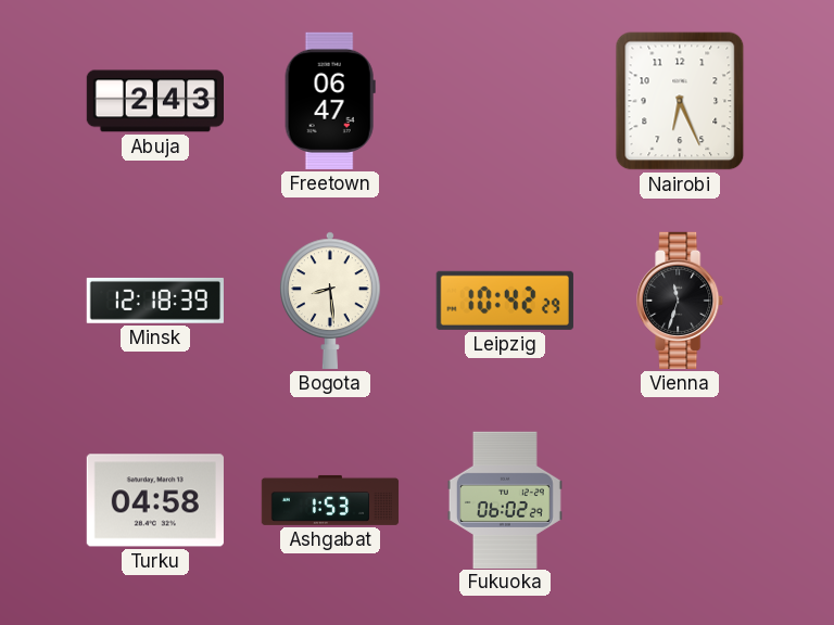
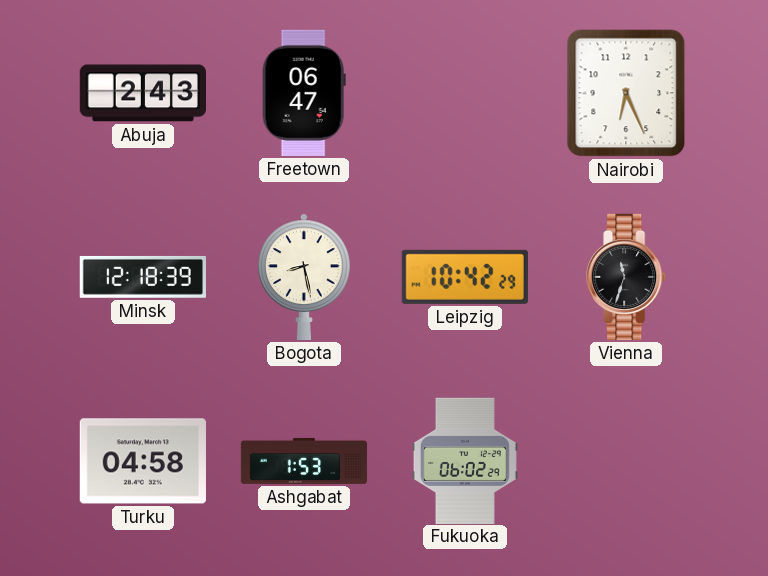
Bogota: 8:29 -> 8:28
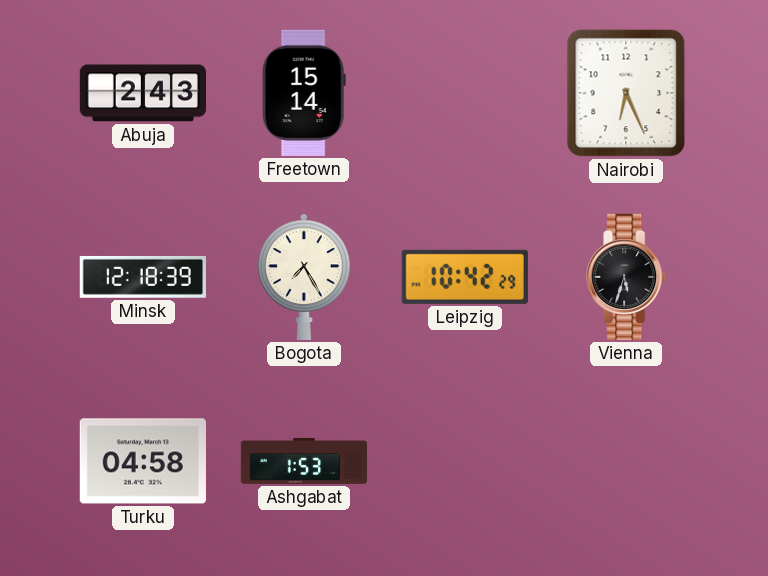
Freetown: 06:47 -> 15:14
Bogota: 8:28 -> 7:25
Vienna: 11:33 -> 5:33
Fukuoka: 06:02 -> none
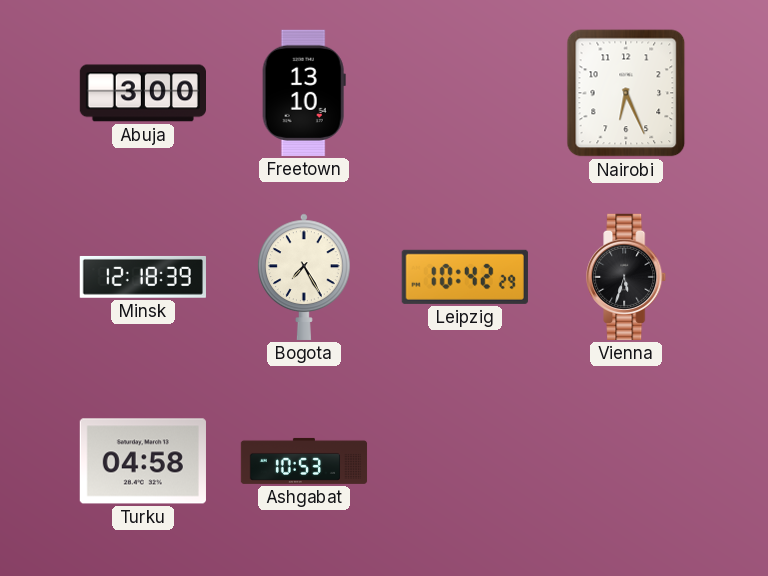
Abuja: 2:43 -> 3:00
Freetown: 15:14 -> 13:10
Ashgabat: 1:53 -> 10:53
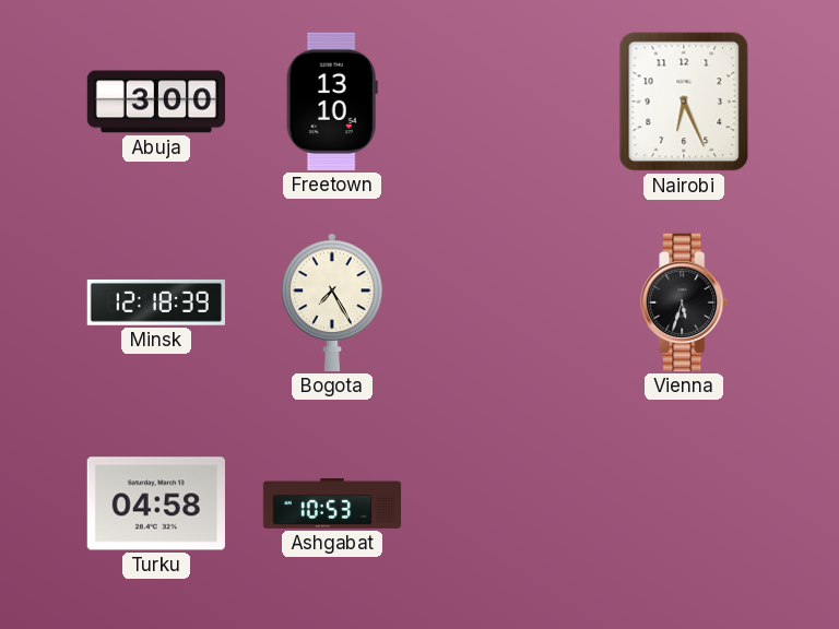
Leipzig: 10:42 -> none
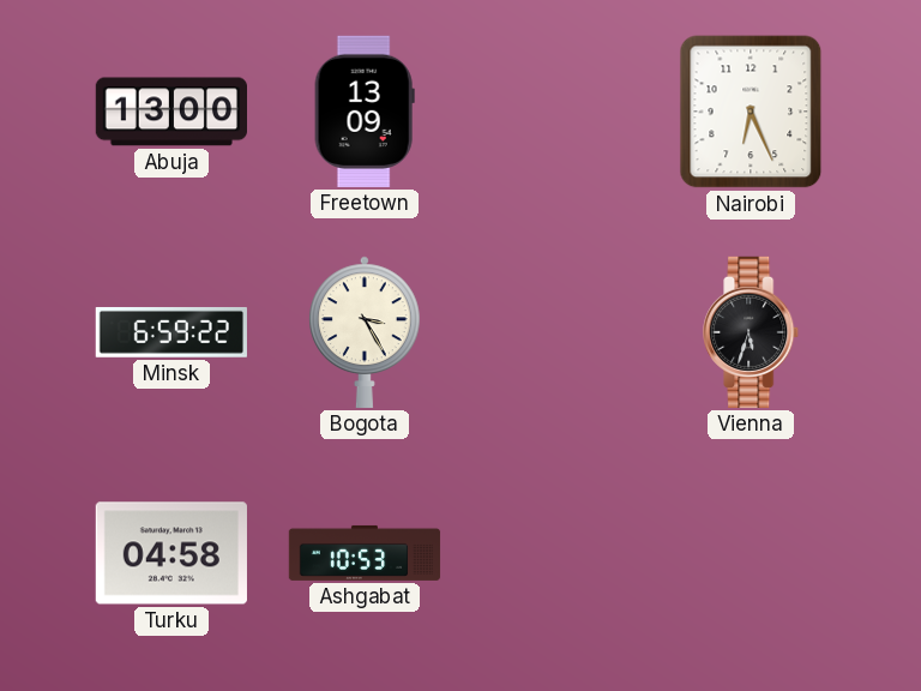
Abuja: 3:00 -> 13:00
Freetown: 13:10 -> 13:09
Minsk: 12:18 -> 6:59
Bogota: 7:25 -> 3:25
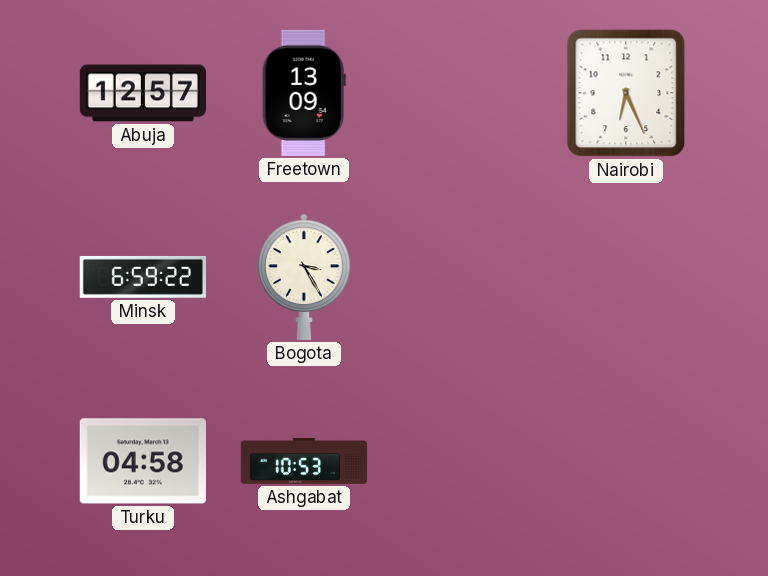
Abuja: 13:00 -> 12:57
Vienna: 5:33 -> none
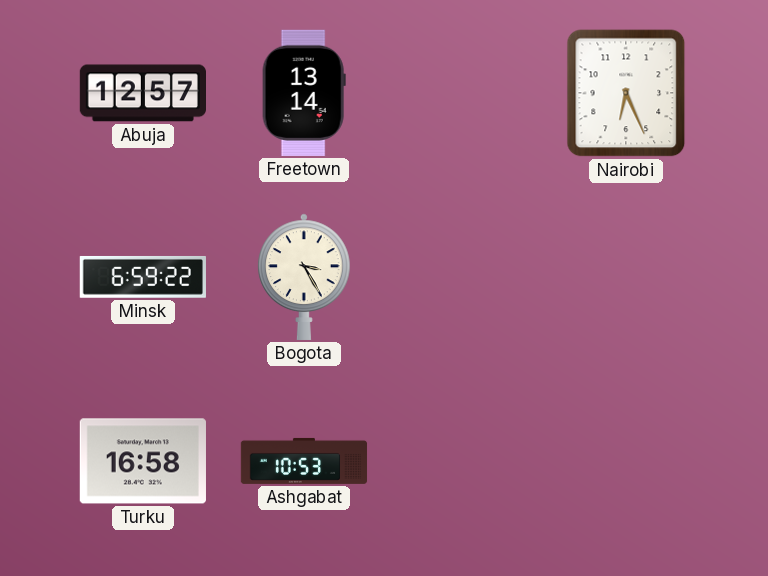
Freetown: 13:09 -> 13:14
Turku: 04:58 -> 16:58
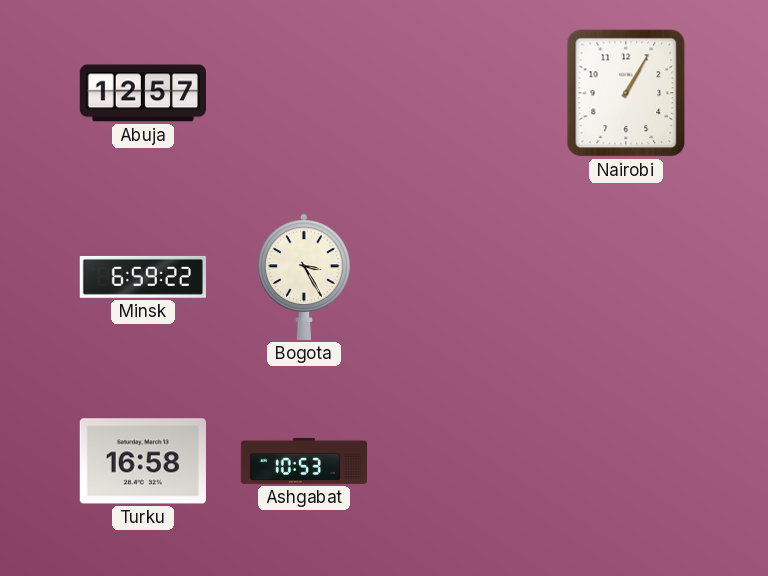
Freetown: 13:14 -> none
Nairobi: 6:26 -> 1:05
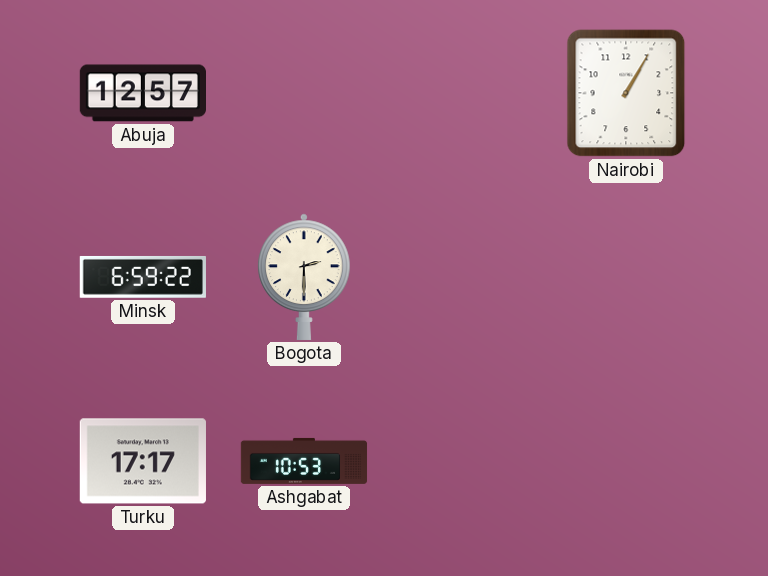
Bogota: 3:25 -> 2:30
Turku: 16:58 -> 17:17
